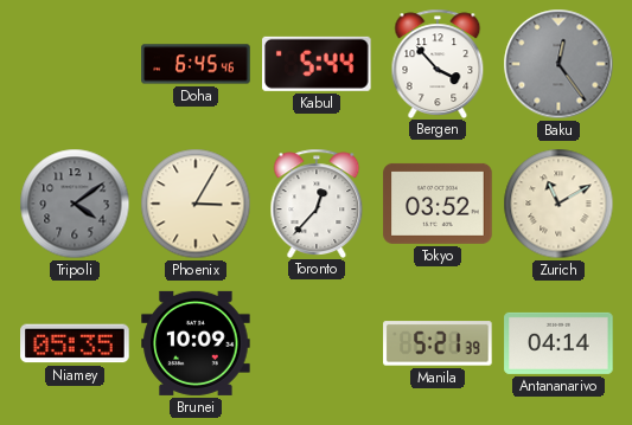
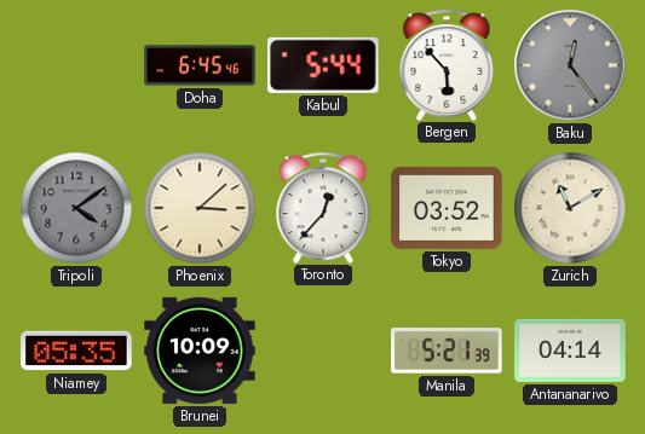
Bergen: 3:53 -> 5:53
Phoenix: 3:05 -> 3:08
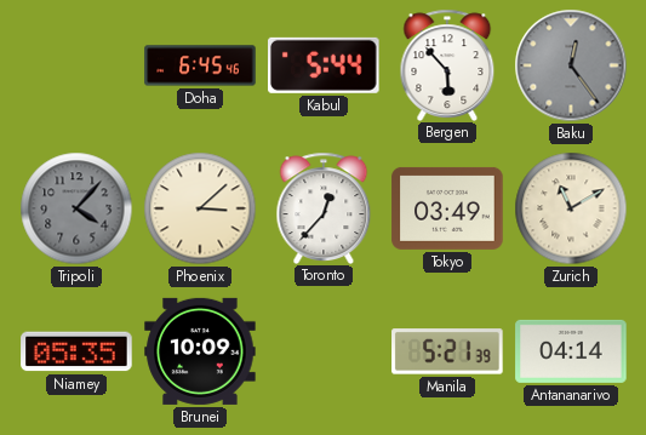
Tripoli: 4:09 -> 4:07
Tokyo: 03:52 -> 03:49
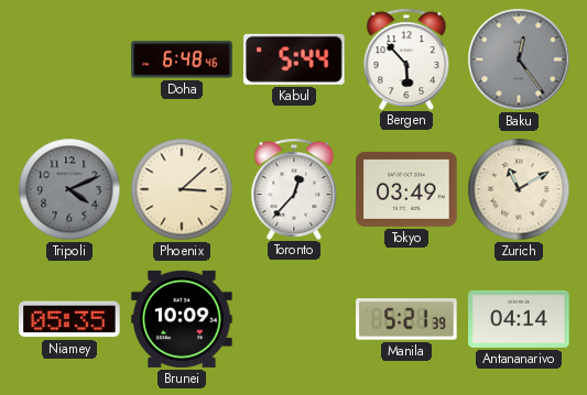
Doha: 6:45 -> 6:48
Tripoli: 4:07 -> 4:11
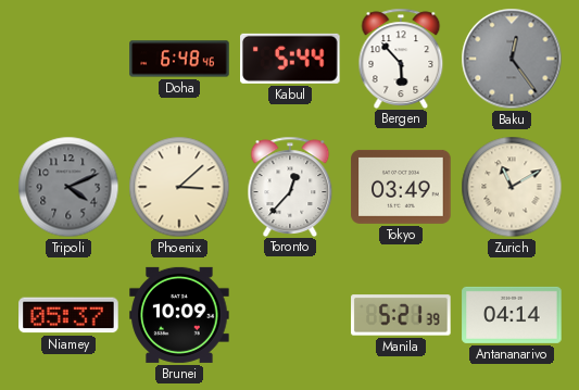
Niamey: 05:35 -> 05:37
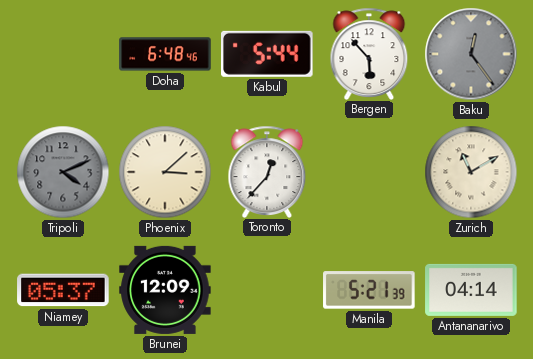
Tokyo: 03:49 -> none
Brunei: 10:09 -> 12:09
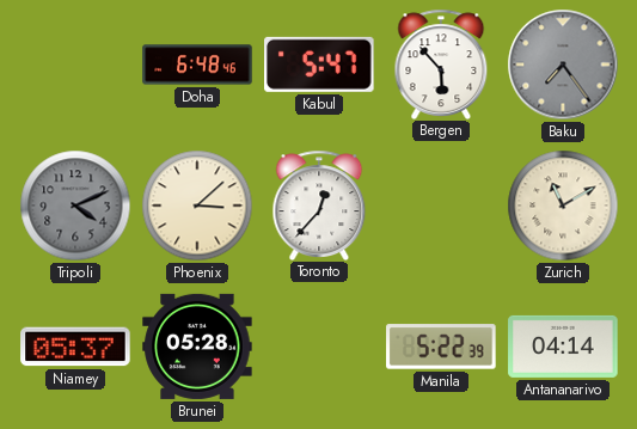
Kabul: 5:44 -> 5:47
Baku: 12:24 -> 7:24
Brunei: 12:09 -> 05:28
Manila: 5:21 -> 5:22
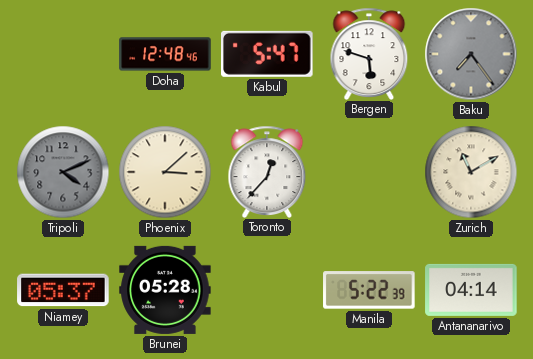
Doha: 6:48 -> 12:48
Bergen: 5:53 -> 5:48
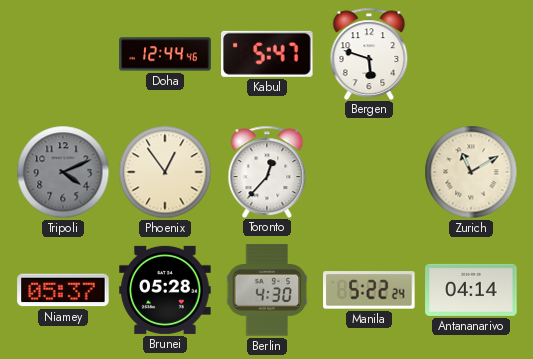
Doha: 12:48 -> 12:44
Baku: 7:24 -> none
Phoenix: 3:08 -> 12:54
Berlin: none -> 4:30
Manila: 5:22:39 -> 5:22:24
